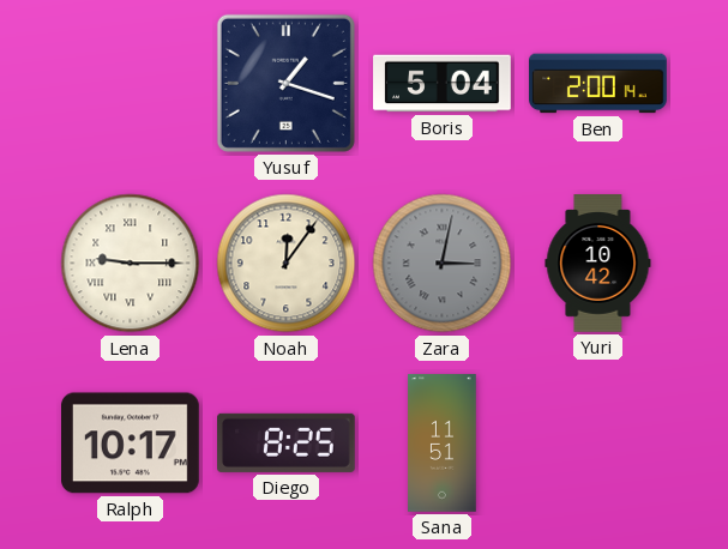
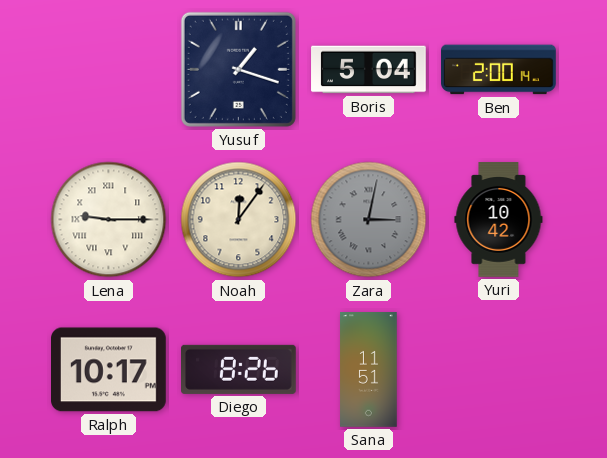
Diego: 8:25 -> 8:26
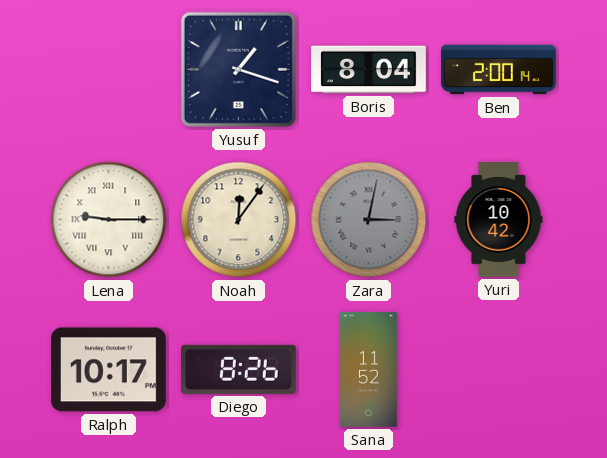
Boris: 5:04 -> 8:04
Sana: 11:51 -> 11:52
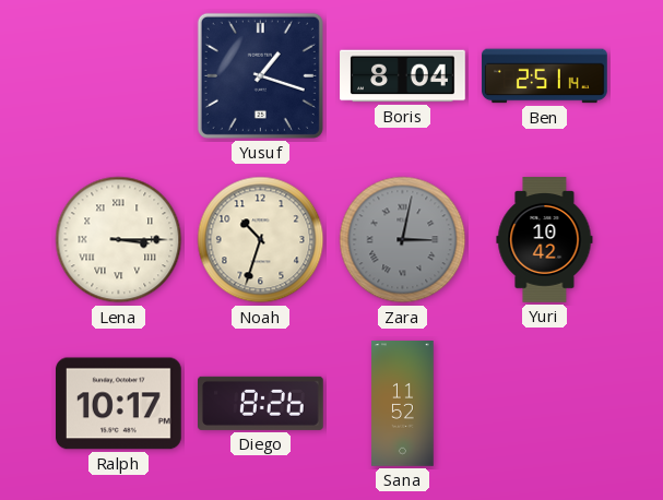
Ben: 2:00 -> 2:51
Lena: 9:15 -> 3:15
Noah: 12:06 -> 10:33
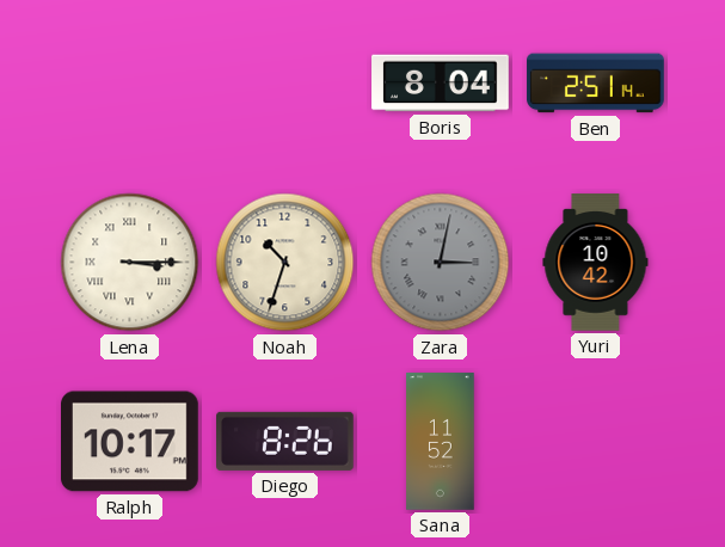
Yusuf: 1:18 -> none
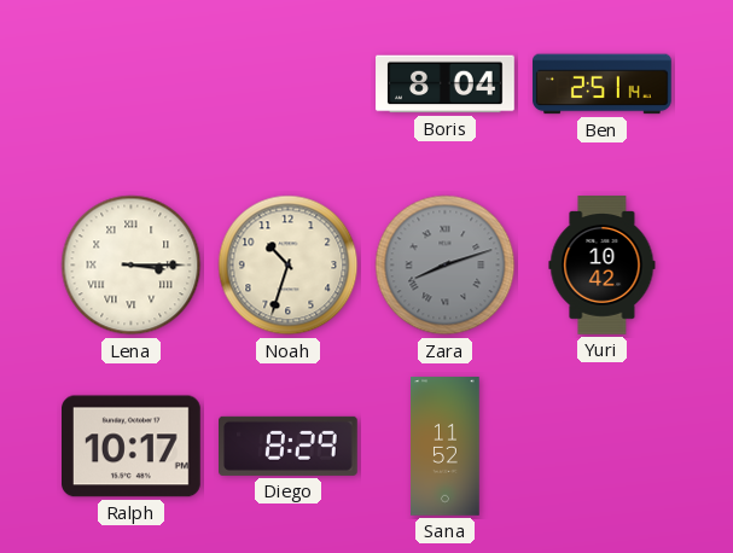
Zara: 3:02 -> 8:12
Diego: 8:26 -> 8:29
